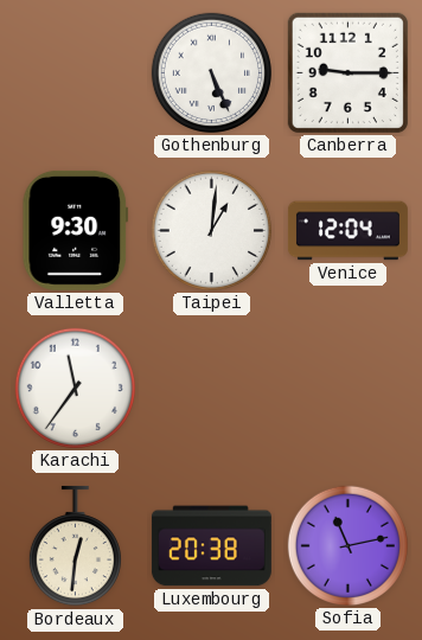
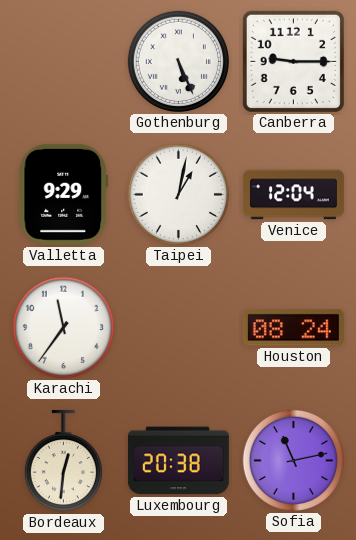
Valletta: 9:30 -> 9:29
Taipei: 1:01 -> 1:02
Houston: none -> 08:24
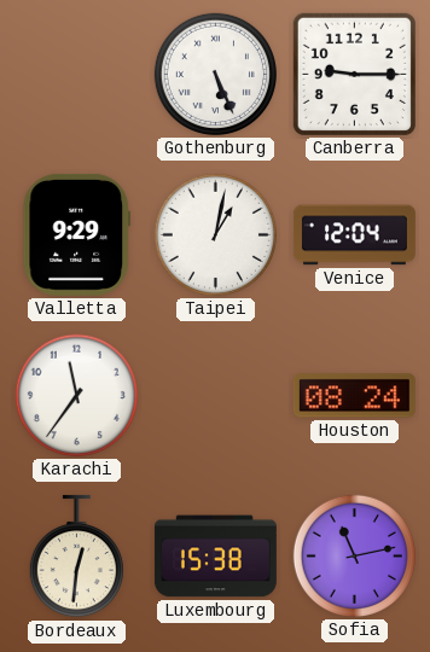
Luxembourg: 20:38 -> 15:38
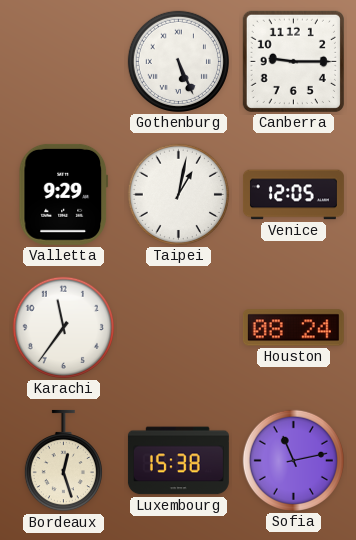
Venice: 12:04 -> 12:05
Bordeaux: 12:31 -> 12:27
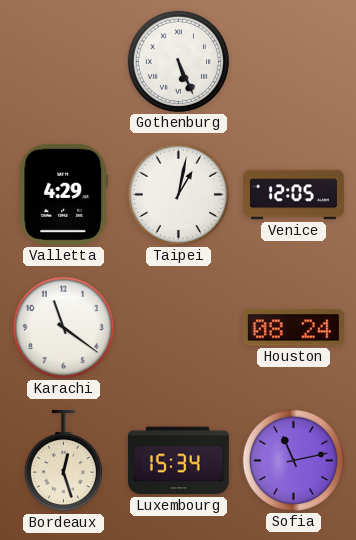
Canberra: 9:15 -> none
Valletta: 9:29 -> 4:29
Karachi: 11:36 -> 11:21
Luxembourg: 15:38 -> 15:34
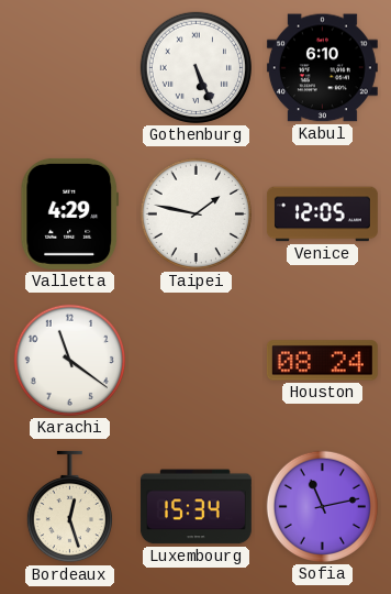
Kabul: none -> 6:10
Taipei: 1:02 -> 1:47
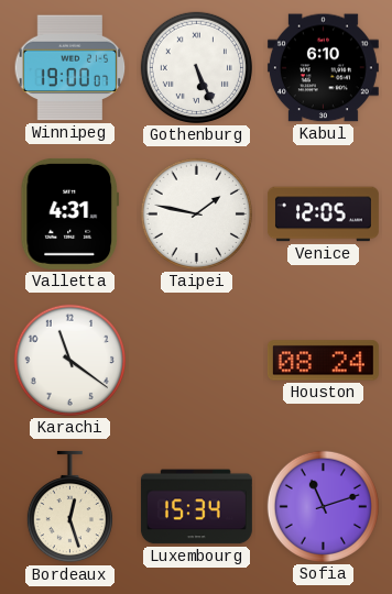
Winnipeg: none -> 19:00
Valletta: 4:29 -> 4:31
Sofia: 11:13 -> 11:12
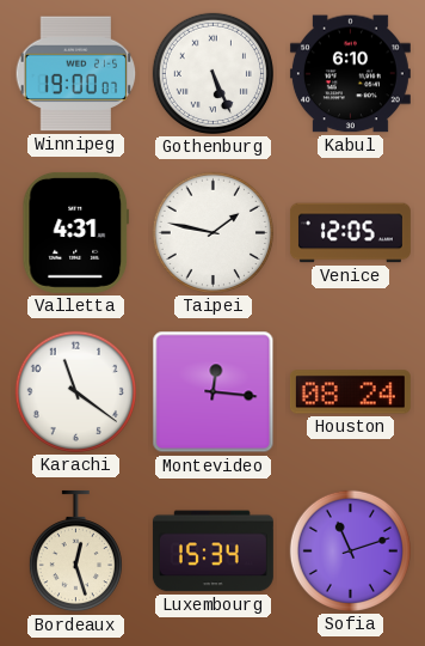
Montevideo: none -> 12:16
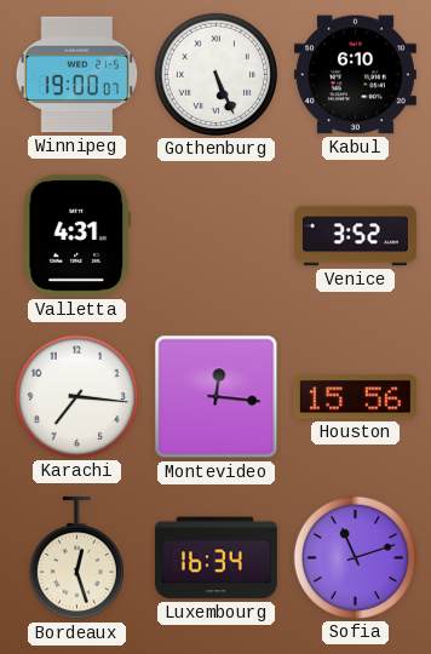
Taipei: 1:47 -> none
Venice: 12:05 -> 3:52
Karachi: 11:21 -> 7:16
Houston: 08:24 -> 15:56
Luxembourg: 15:34 -> 16:34
